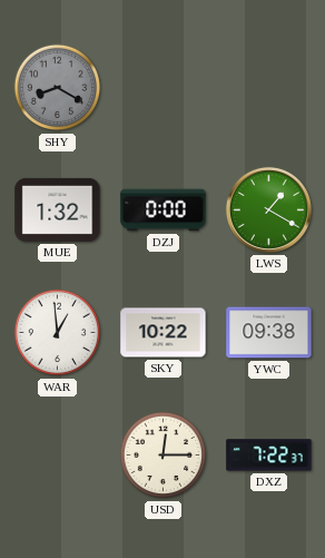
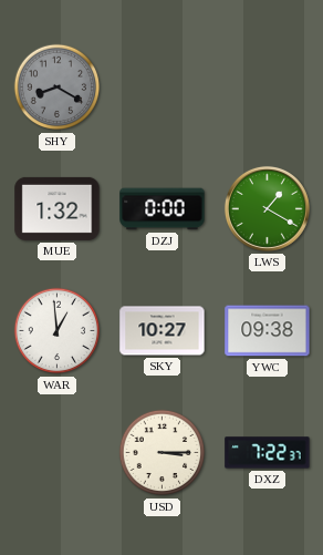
SKY: 10:22 -> 10:27
USD: 12:15 -> 3:15
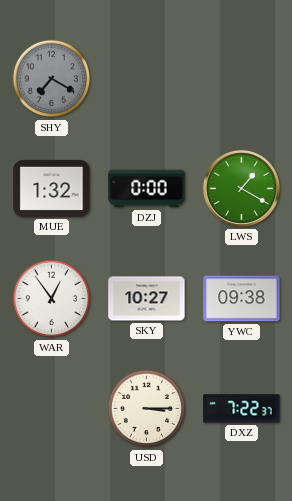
SHY: 8:20 -> 7:20
WAR: 12:59 -> 12:54
